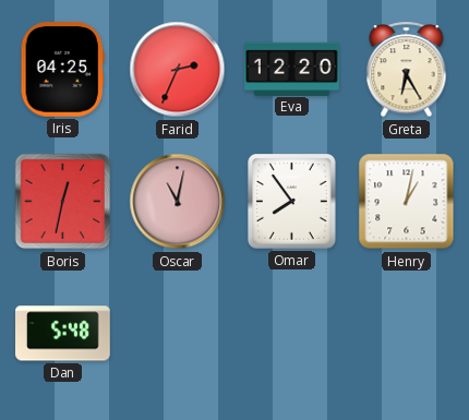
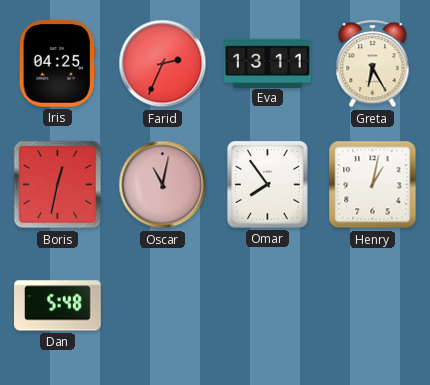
Eva: 12:20 -> 13:11
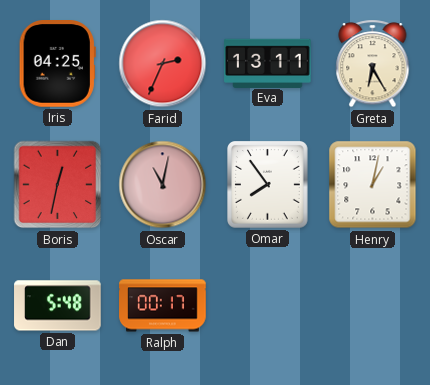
Ralph: none -> 00:17
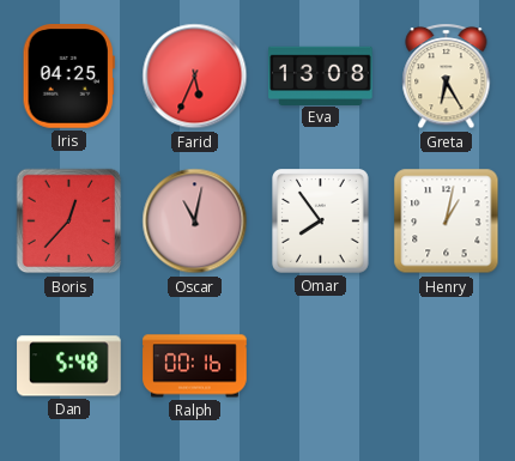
Farid: 2:34 -> 5:34
Eva: 13:11 -> 13:08
Boris: 12:32 -> 12:37
Ralph: 00:17 -> 00:16
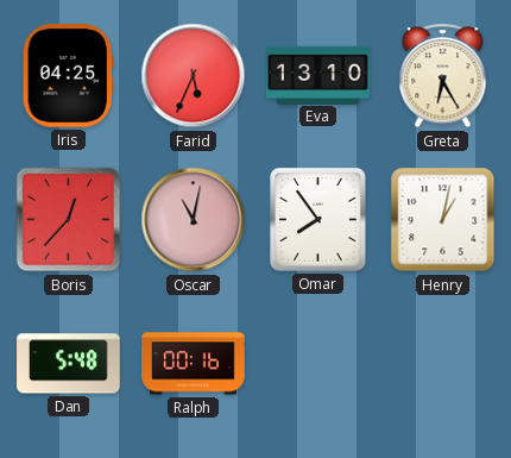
Eva: 13:08 -> 13:10
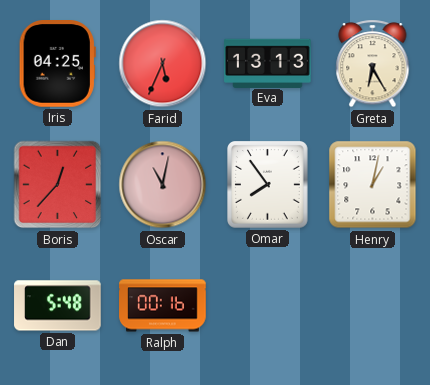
Eva: 13:10 -> 13:13
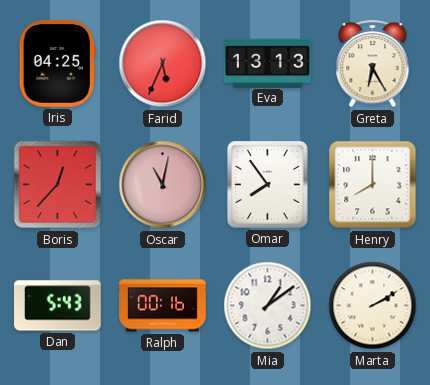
Henry: 1:02 -> 8:00
Dan: 5:48 -> 5:43
Mia: none -> 1:09
Marta: none -> 2:10
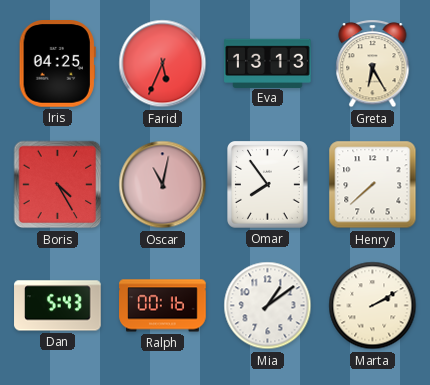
Boris: 12:37 -> 4:25
Henry: 8:00 -> 7:38
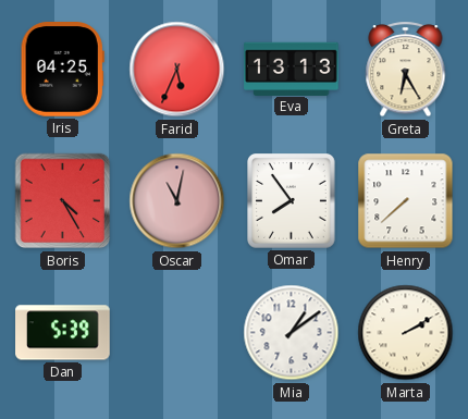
Dan: 5:43 -> 5:39
Ralph: 00:16 -> none
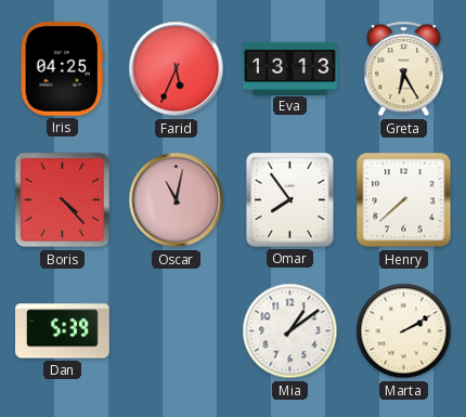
Boris: 4:25 -> 4:23
